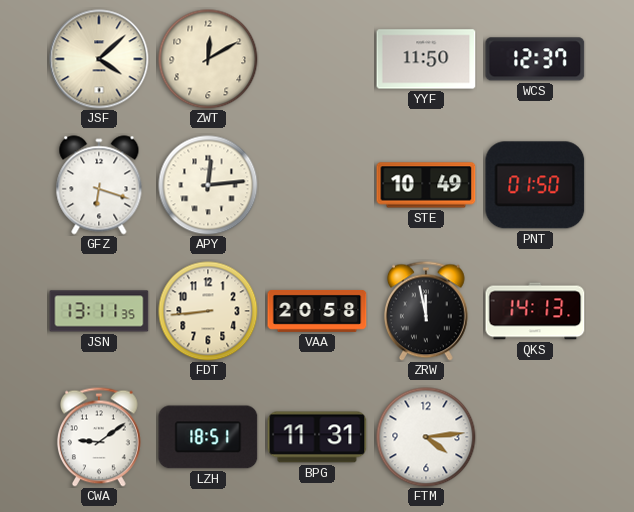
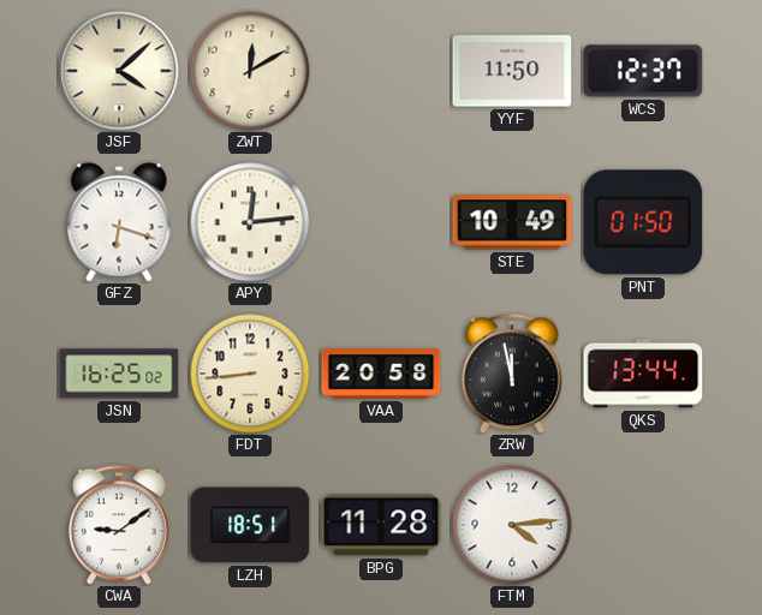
JSN: 13:11 -> 16:25
QKS: 14:13 -> 13:44
BPG: 11:31 -> 11:28
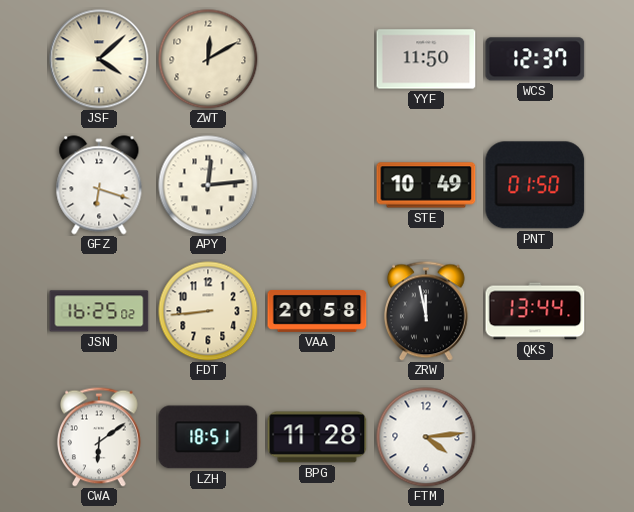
CWA: 9:09 -> 6:09
